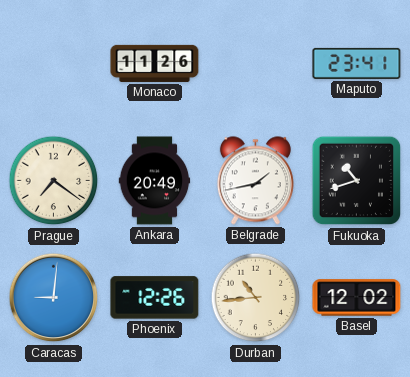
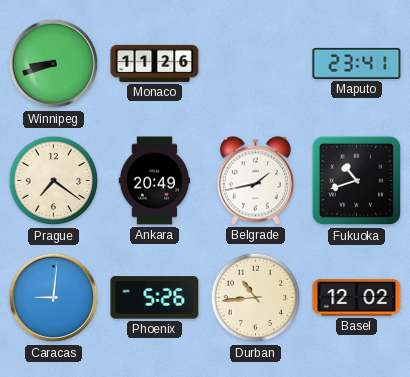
Winnipeg: none -> 8:42
Phoenix: 12:26 -> 5:26
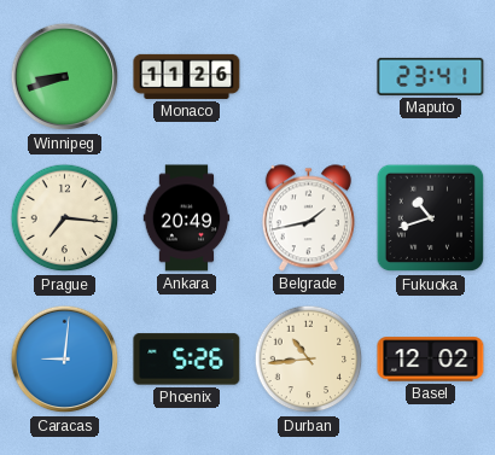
Prague: 7:21 -> 7:16
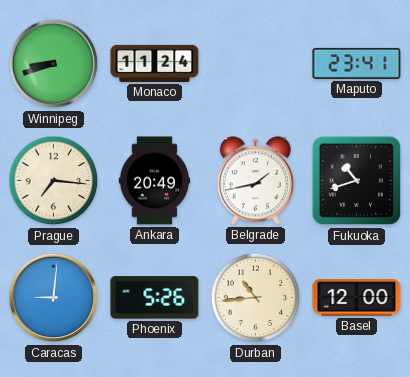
Monaco: 11:26 -> 11:24
Basel: 12:02 -> 12:00
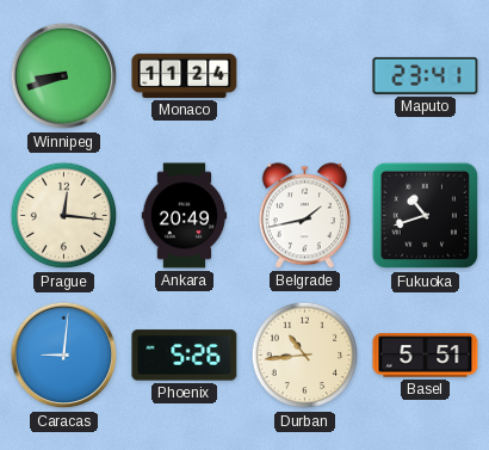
Prague: 7:16 -> 12:16
Basel: 12:00 -> 5:51
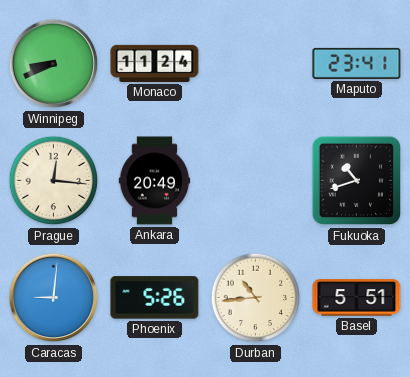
Winnipeg: 8:42 -> 8:41
Belgrade: 1:43 -> none
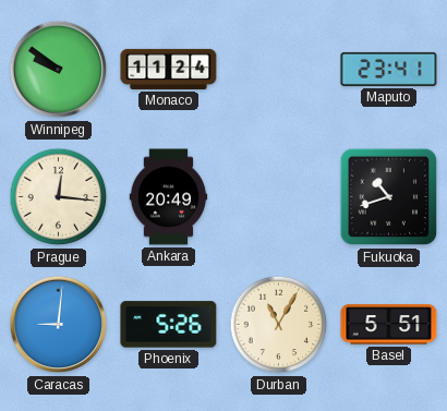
Winnipeg: 8:41 -> 9:51
Durban: 10:44 -> 11:05
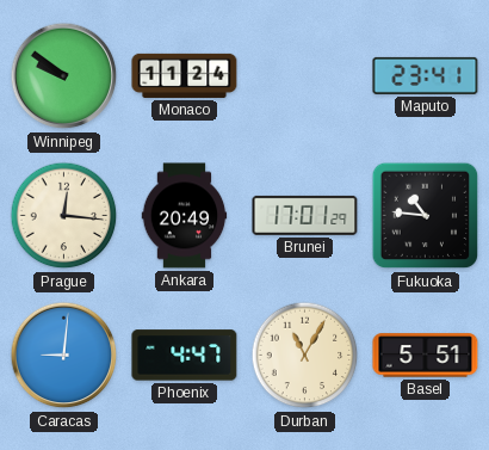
Brunei: none -> 17:01
Fukuoka: 10:42 -> 10:46
Phoenix: 5:26 -> 4:47
